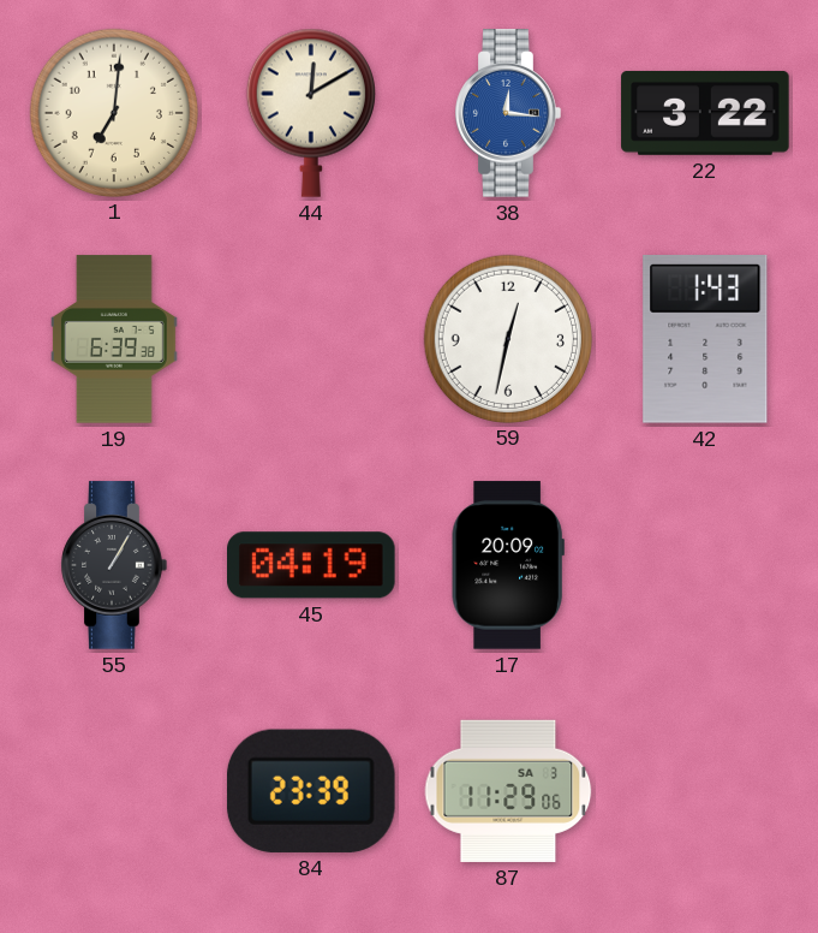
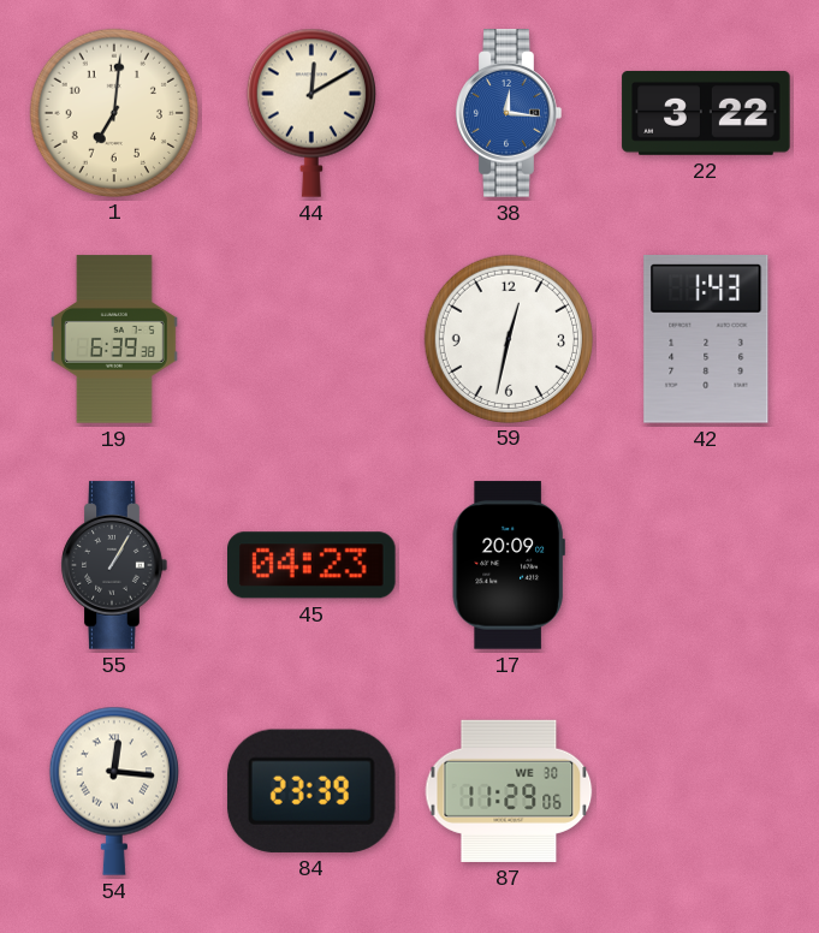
45: 04:19 -> 04:23
54: none -> 12:16
87 date: SA 3 -> WE 30
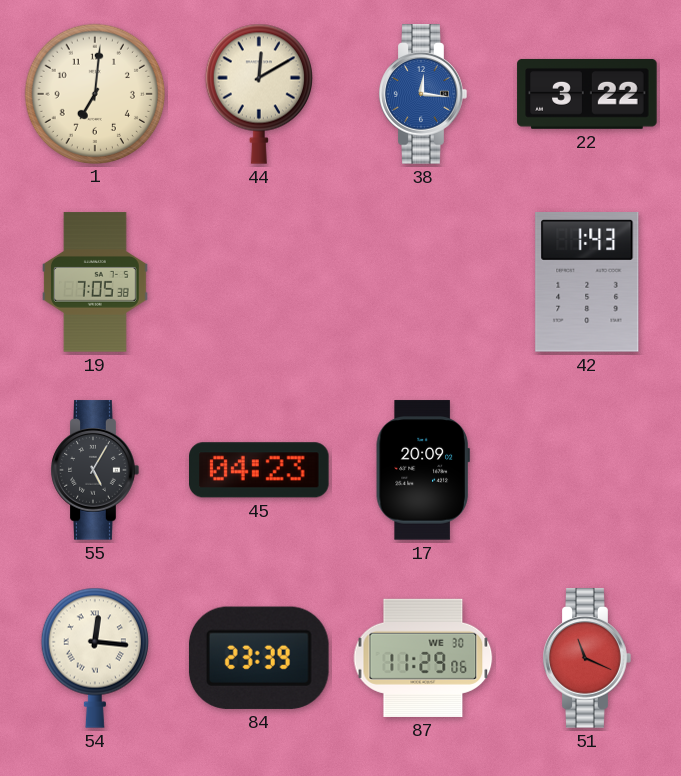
19: 6:39 -> 7:05
59: 12:32 -> none
55: 1:05 -> 5:05
51: none -> 11:19
